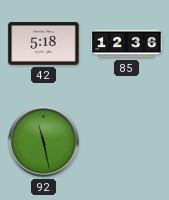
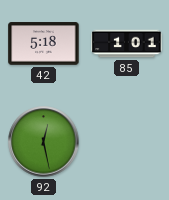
85: 12:36 -> 1:01
92: 11:28 -> 12:28
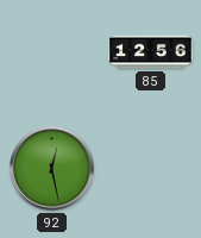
42: 5:18 -> none
85: 1:01 -> 12:56
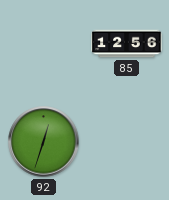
92: 12:28 -> 12:33
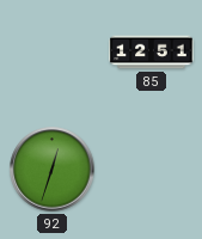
85: 12:56 -> 12:51
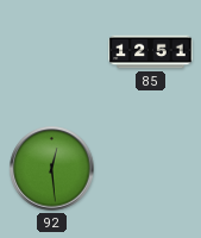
92: 12:33 -> 12:29
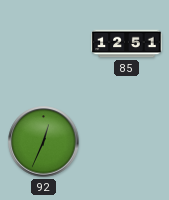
92: 12:29 -> 12:34
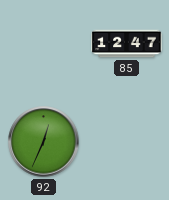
85: 12:51 -> 12:47
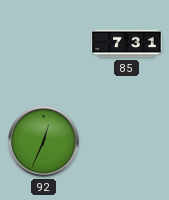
85: 12:47 -> 7:31
